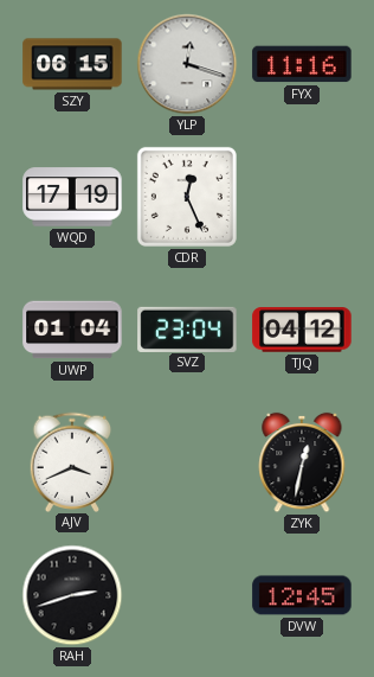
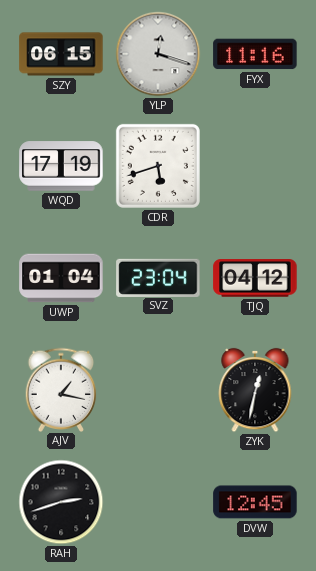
CDR: 12:26 -> 5:42
AJV: 3:41 -> 1:17
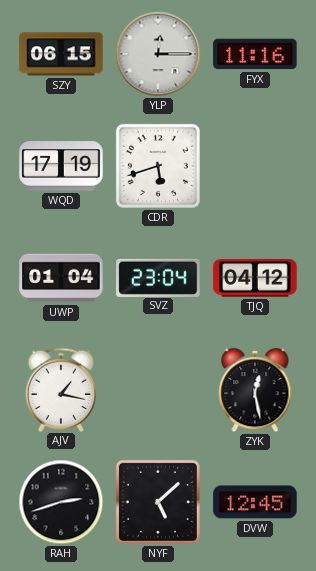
YLP: 12:18 -> 12:15
ZYK: 12:32 -> 12:28
NYF: none -> 5:08
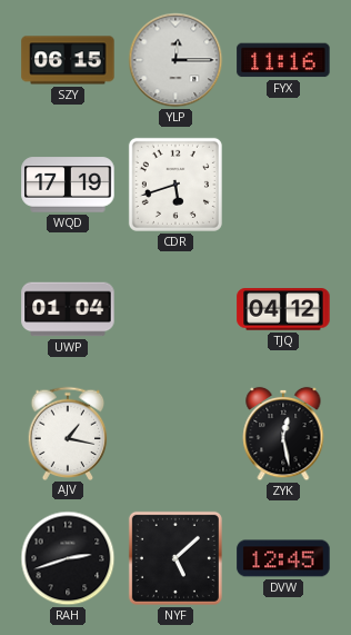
SVZ: 23:04 -> none
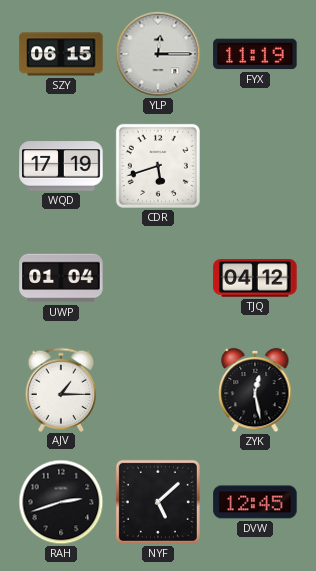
FYX: 11:16 -> 11:19
AJV: 1:17 -> 1:15
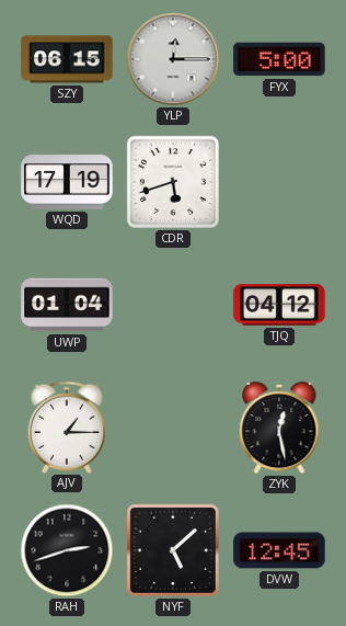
FYX: 11:19 -> 5:00
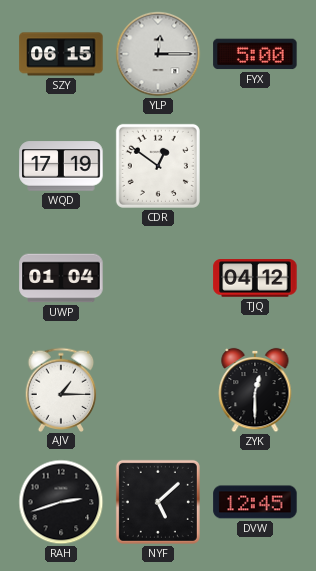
CDR: 5:42 -> 12:51
ZYK: 12:28 -> 12:30
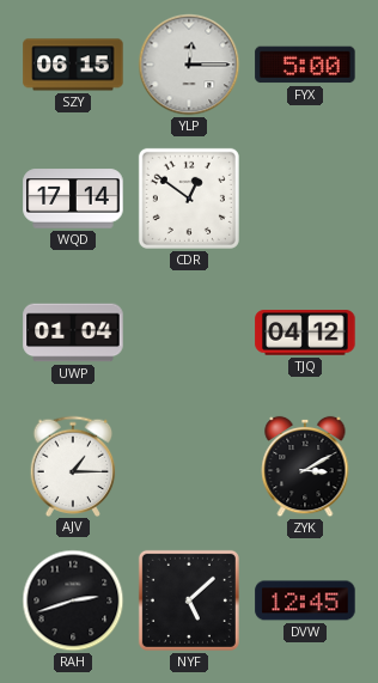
WQD: 17:19 -> 17:14
ZYK: 12:30 -> 3:10
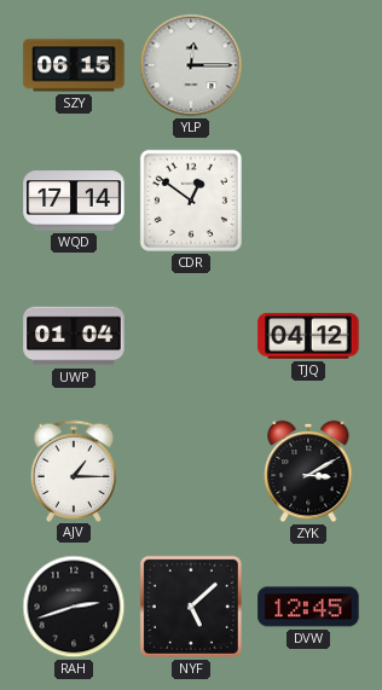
FYX: 5:00 -> none
